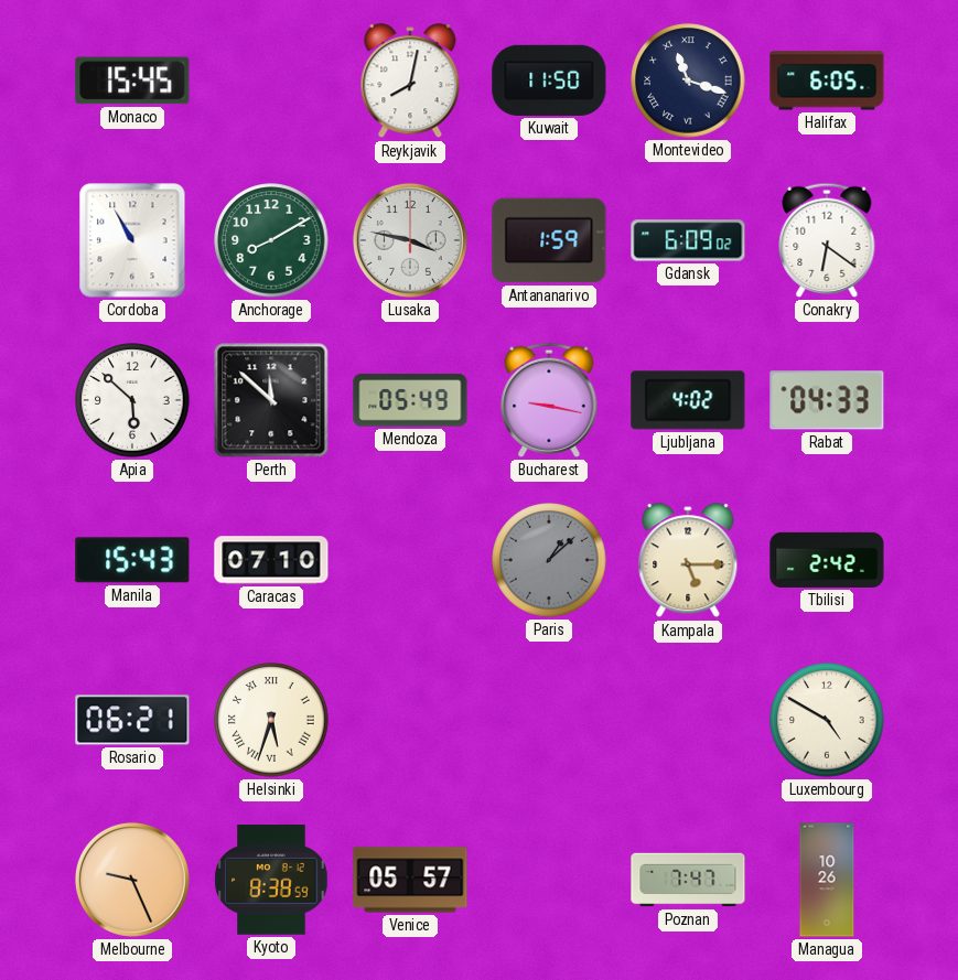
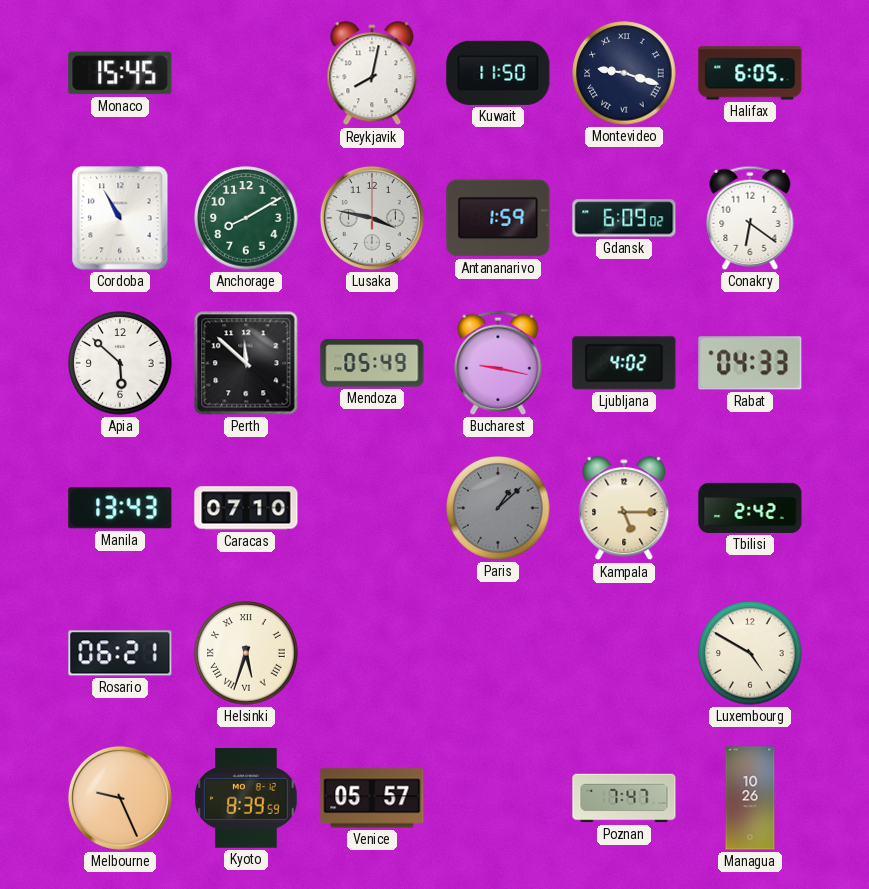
Montevideo: 11:18 -> 9:18
Manila: 15:43 -> 13:43
Kyoto: 8:38 -> 8:39
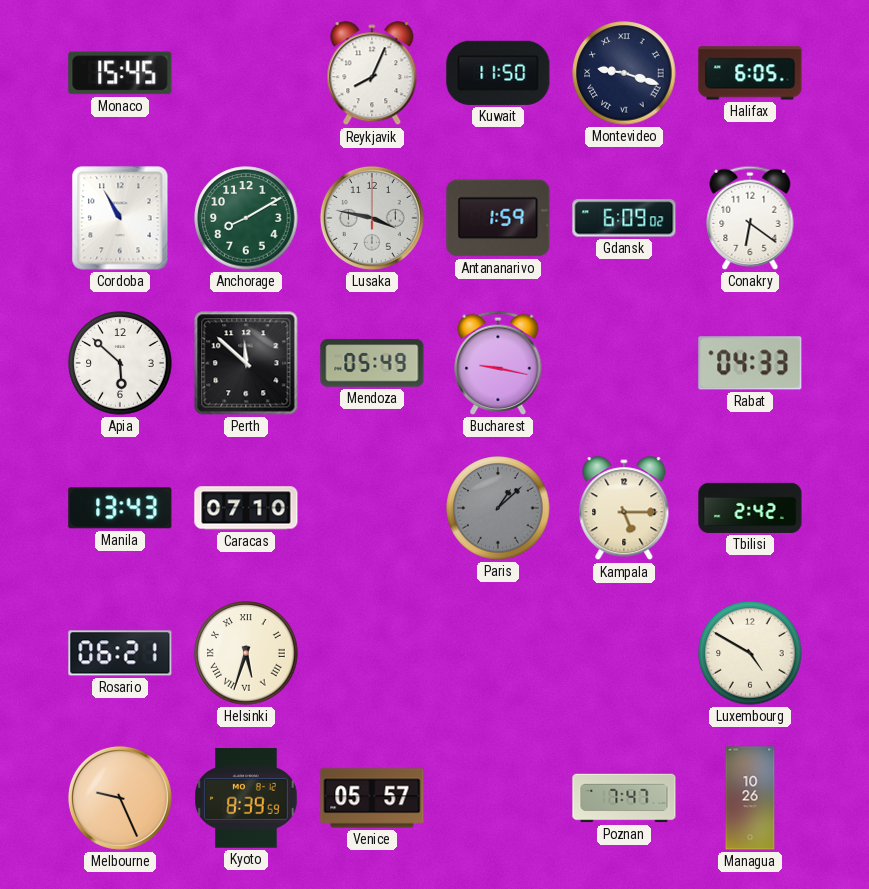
Reykjavik: 8:02 -> 8:04
Ljubljana: 4:02 -> none
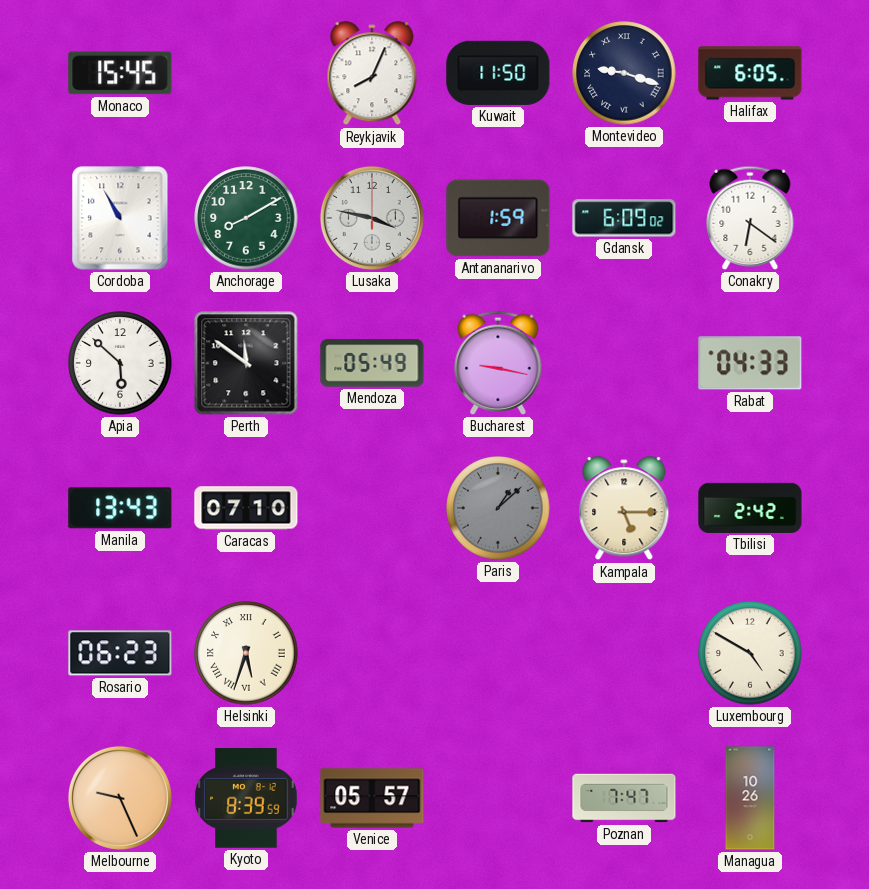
Perth: 11:52 -> 11:51
Rosario: 06:21 -> 06:23
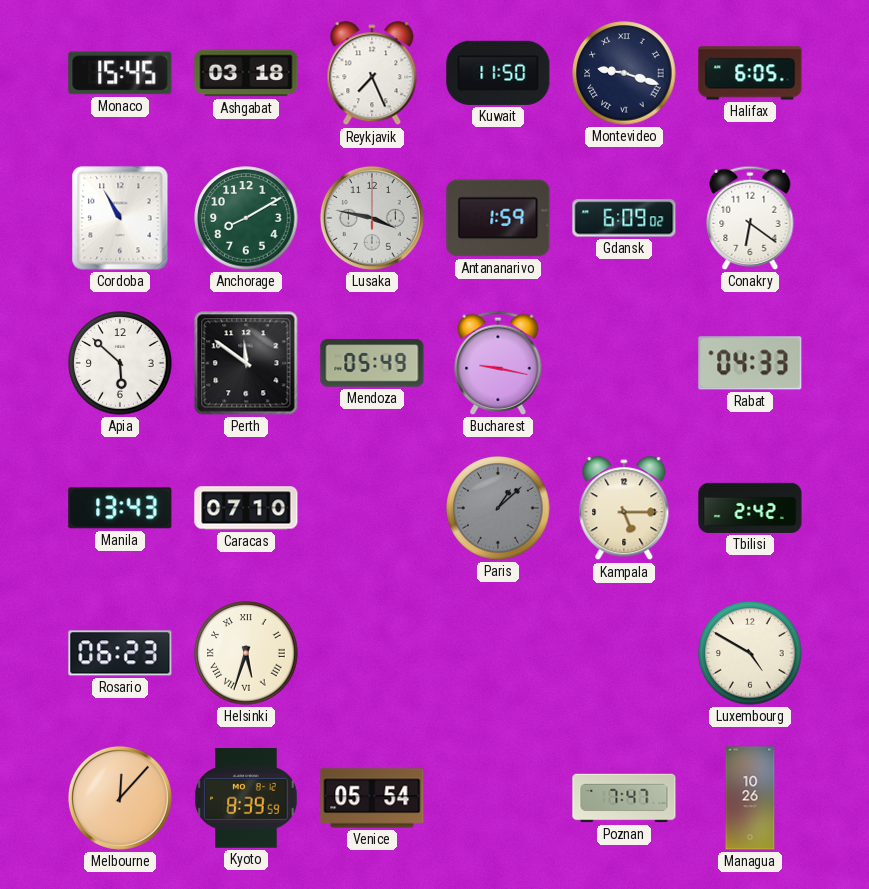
Ashgabat: none -> 03:18
Reykjavik: 8:04 -> 7:26
Melbourne: 9:26 -> 12:07
Venice: 05:57 -> 05:54
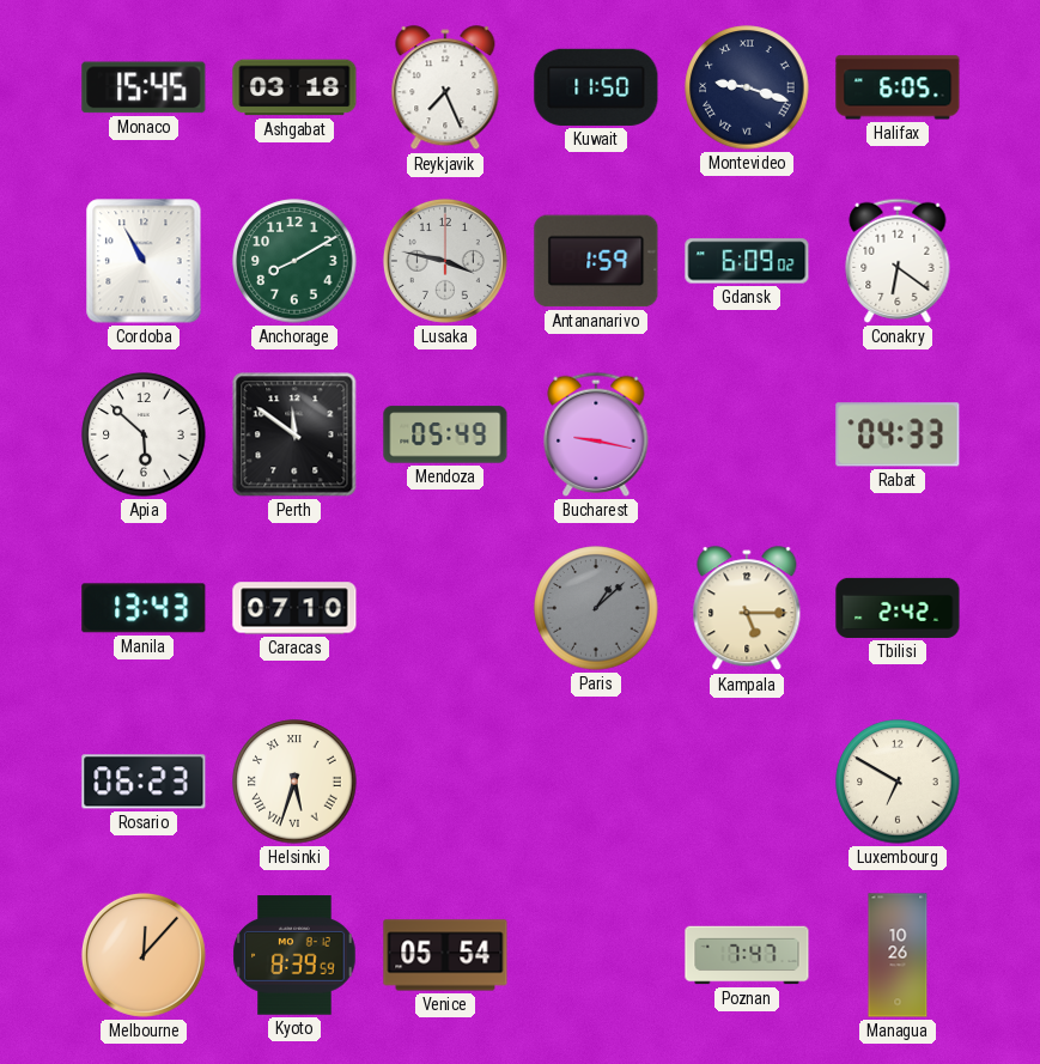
Luxembourg: 4:50 -> 6:50
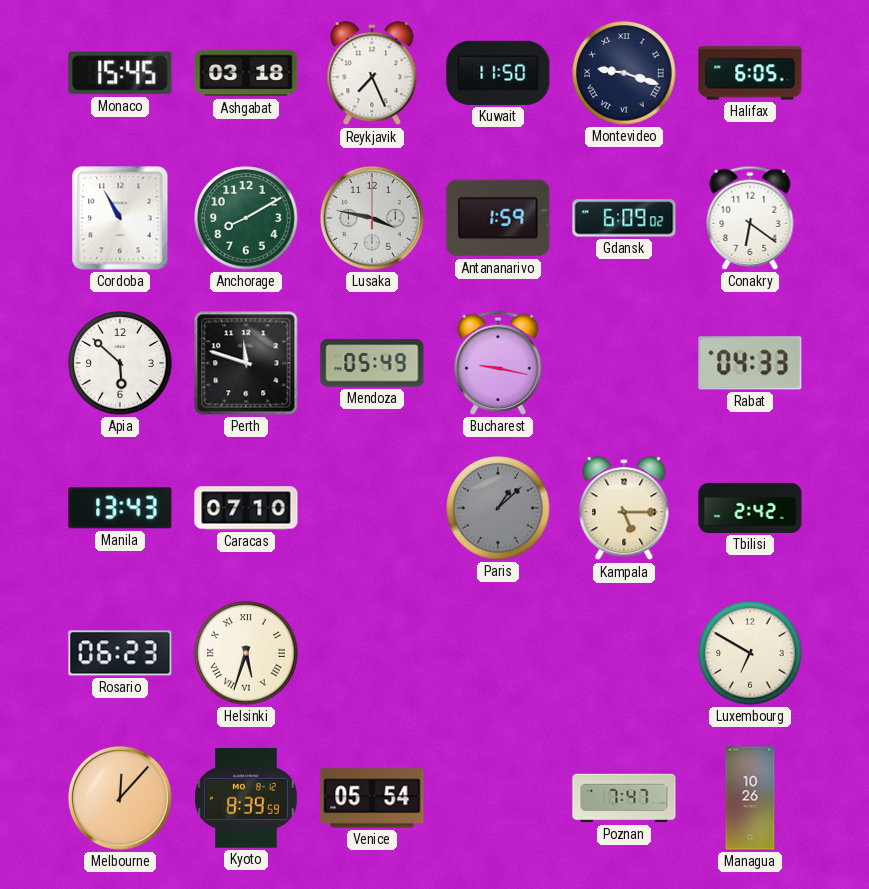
Perth: 11:51 -> 11:48
